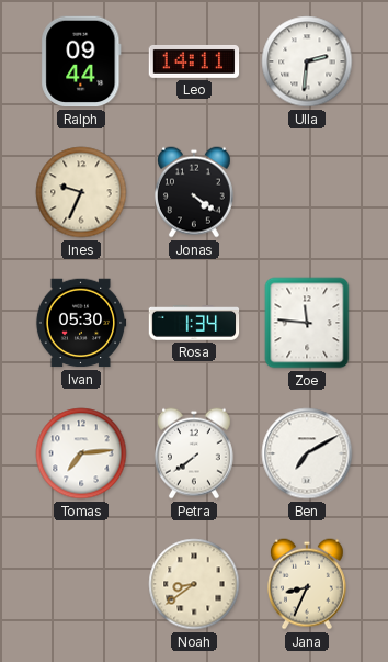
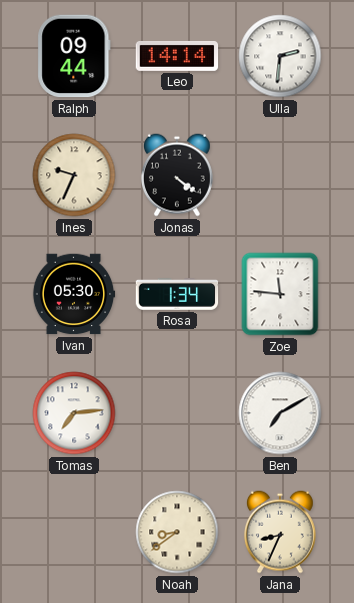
Leo: 14:11 -> 14:14
Petra: 7:39 -> none
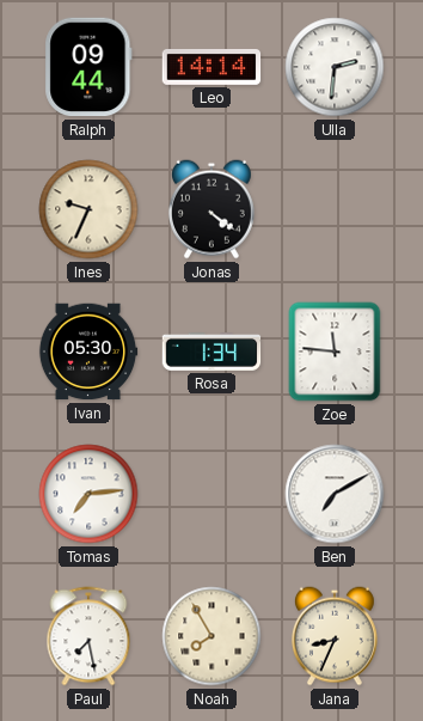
Paul: none -> 7:28
Noah: 8:39 -> 7:55
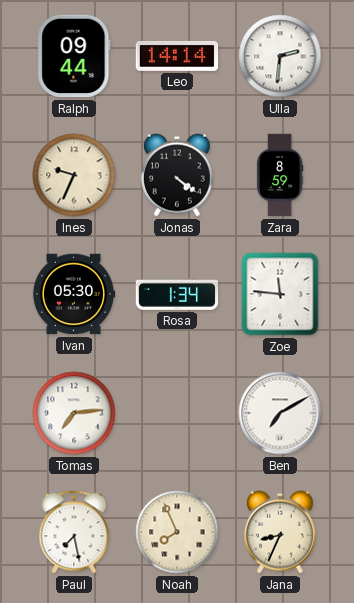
Zara: none -> 8:59
Noah: 7:55 -> 7:56
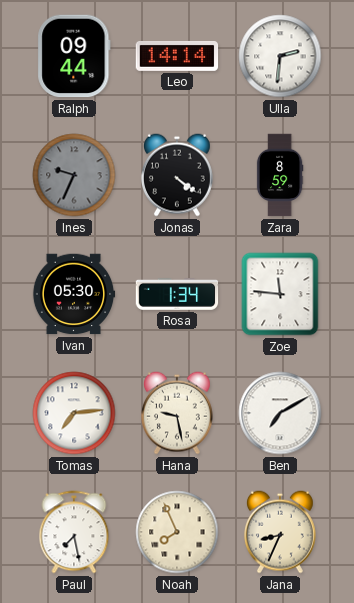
Ines dial: cream -> grey
Hana: none -> 9:28
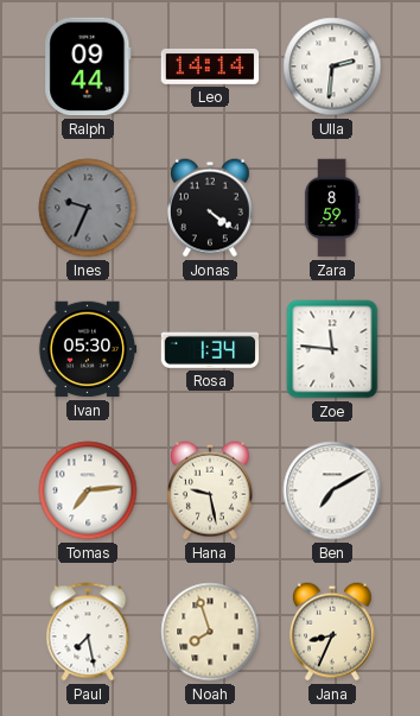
Noah: 7:56 -> 7:57
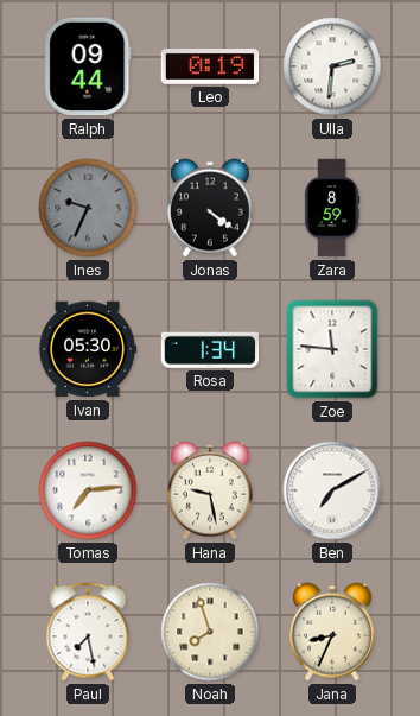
Leo: 14:14 -> 0:19
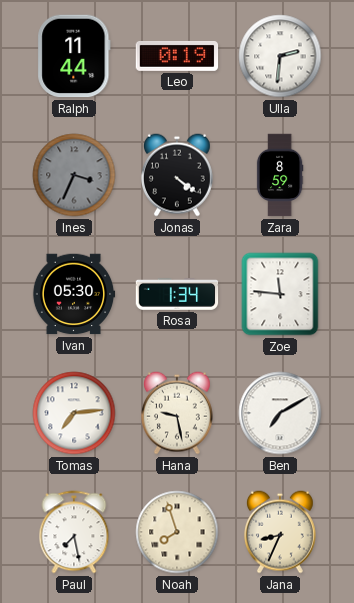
Ralph: 09:44 -> 11:44
Ines: 9:34 -> 3:34
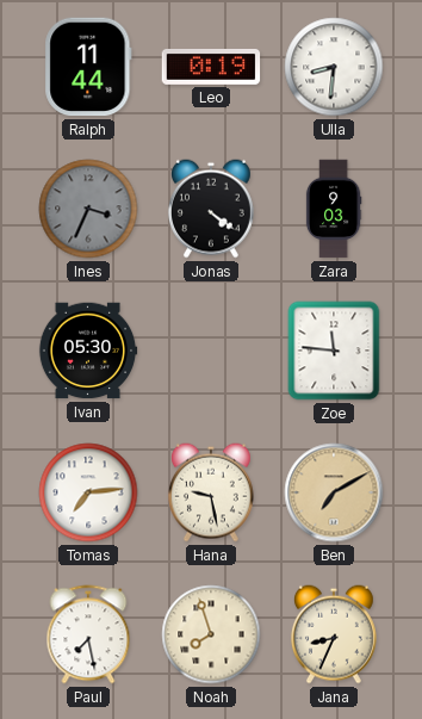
Ulla: 2:31 -> 8:31
Zara: 8:59 -> 9:03
Rosa: 1:34 -> none
Ben dial: white -> champagne
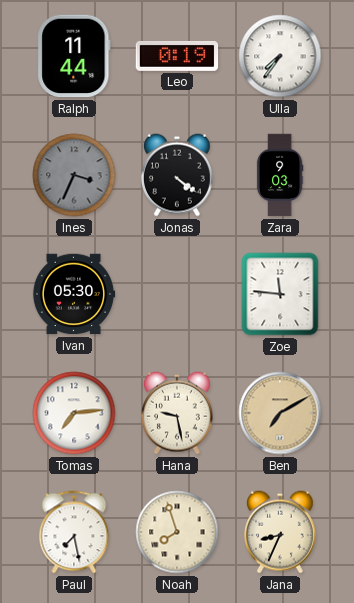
Ulla: 8:31 -> 7:36
